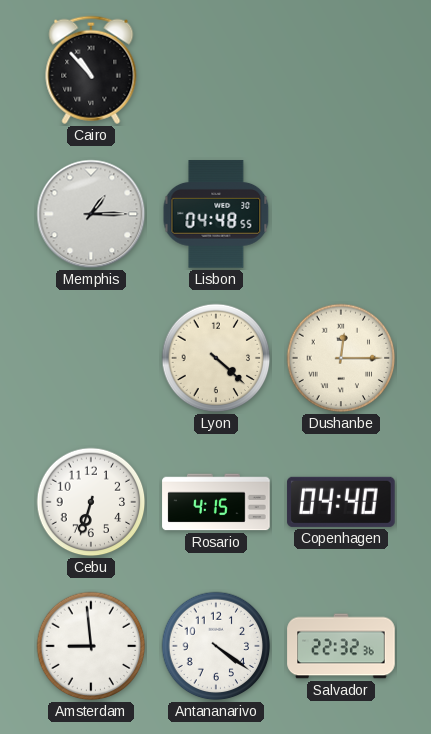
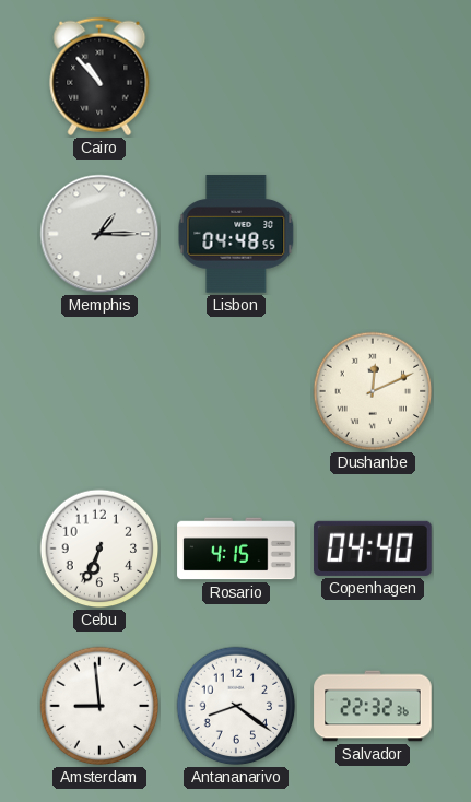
Lyon: 4:22 -> none
Dushanbe: 12:15 -> 12:11
Cebu: 6:33 -> 6:34
Antananarivo: 4:21 -> 8:21
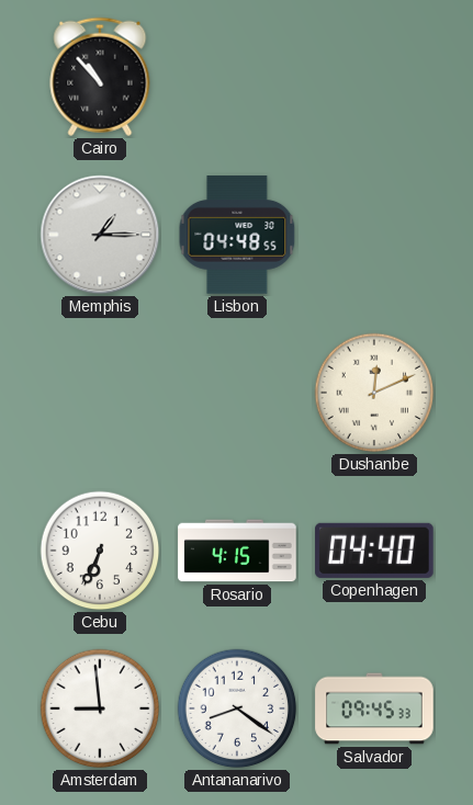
Salvador: 22:32 -> 09:45
